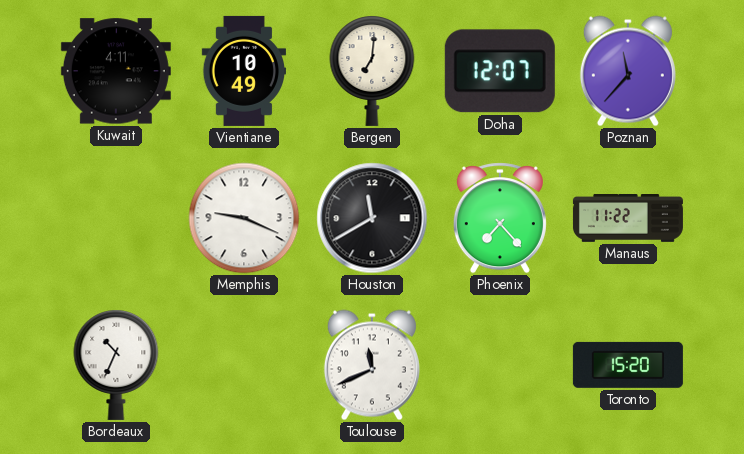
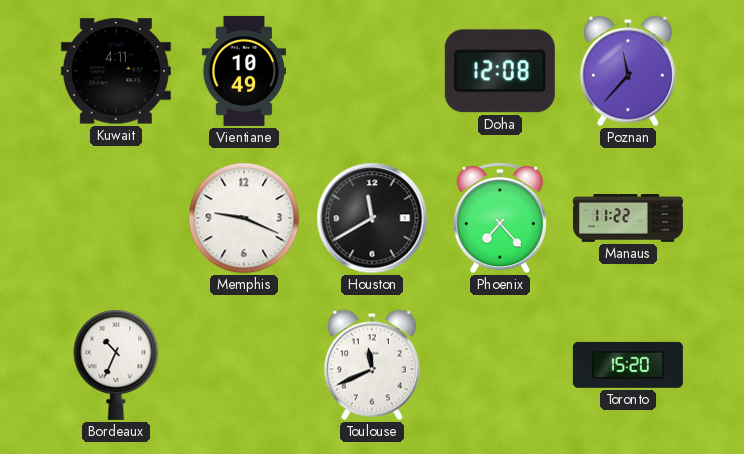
Bergen: 7:01 -> none
Doha: 12:07 -> 12:08
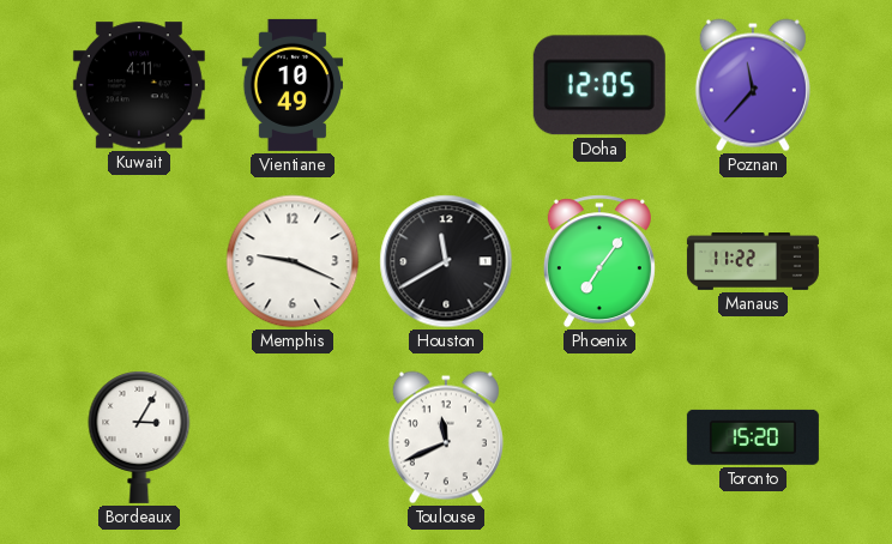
Doha: 12:08 -> 12:05
Phoenix: 7:23 -> 7:06
Bordeaux: 10:34 -> 3:05
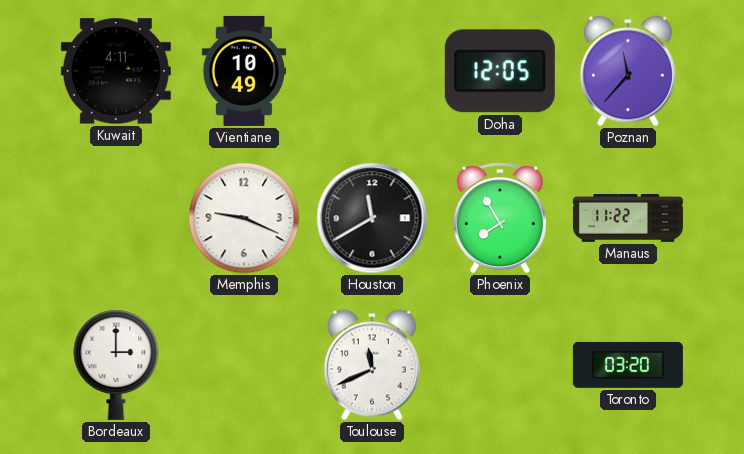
Phoenix: 7:06 -> 7:55
Bordeaux: 3:05 -> 3:00
Toronto: 15:20 -> 03:20
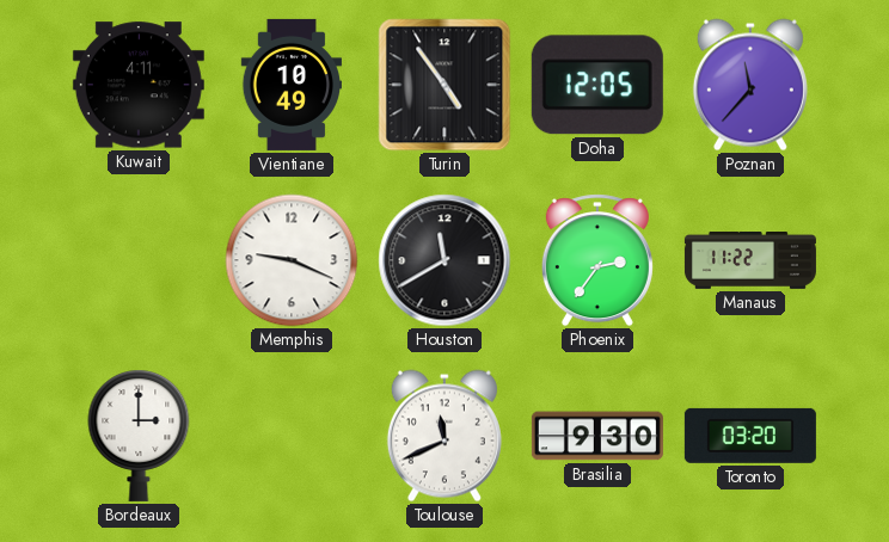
Turin: none -> 4:54
Phoenix: 7:55 -> 2:36
Brasilia: none -> 9:30
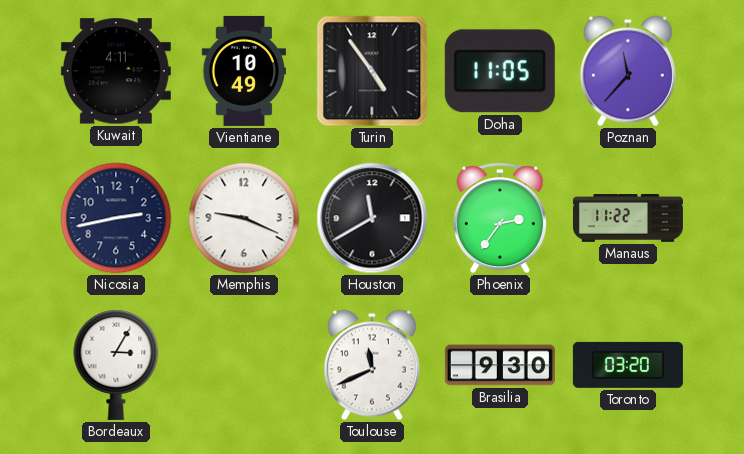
Doha: 12:05 -> 11:05
Nicosia: none -> 2:43
Bordeaux: 3:00 -> 3:05
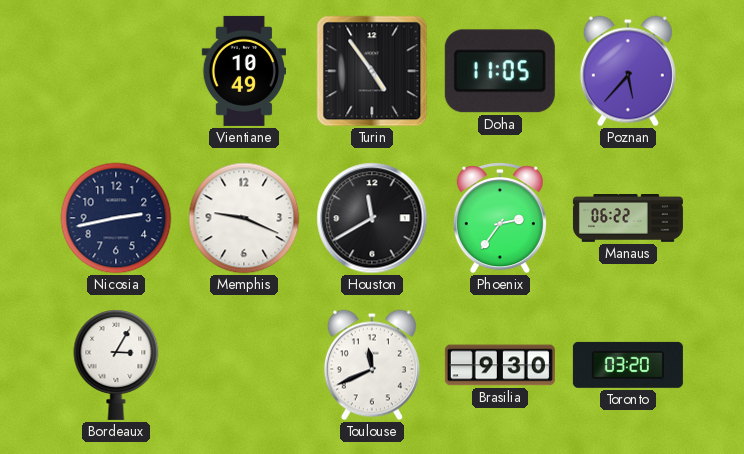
Kuwait: 4:11 -> none
Poznan: 11:37 -> 5:37
Manaus: 11:22 -> 06:22
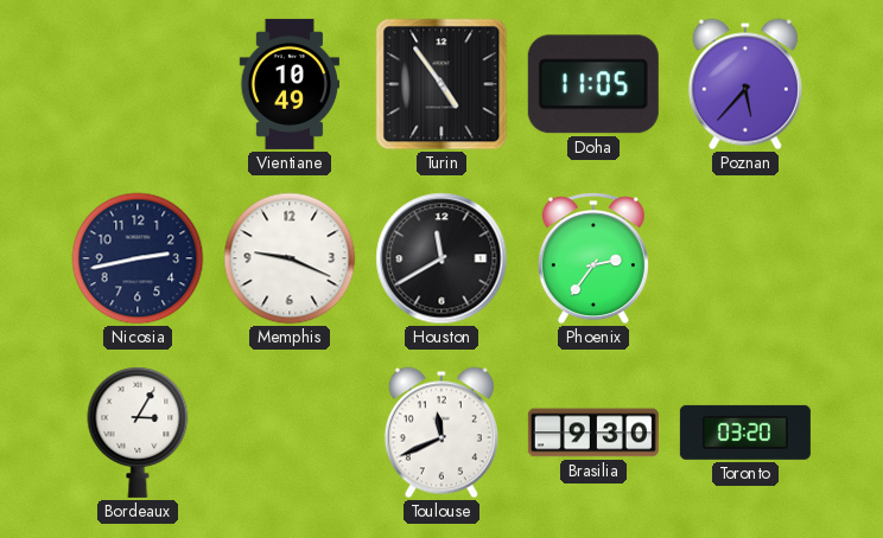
Manaus: 06:22 -> none
